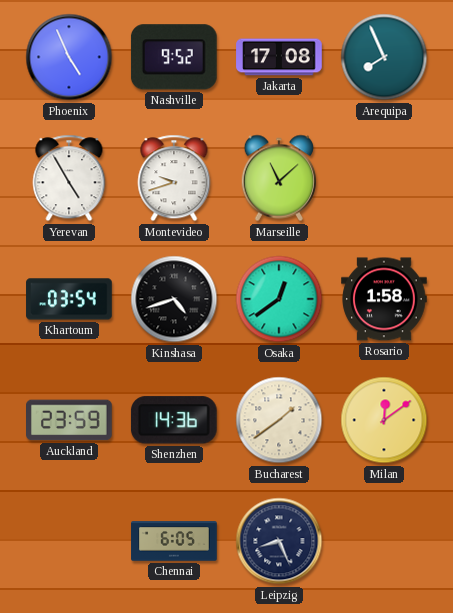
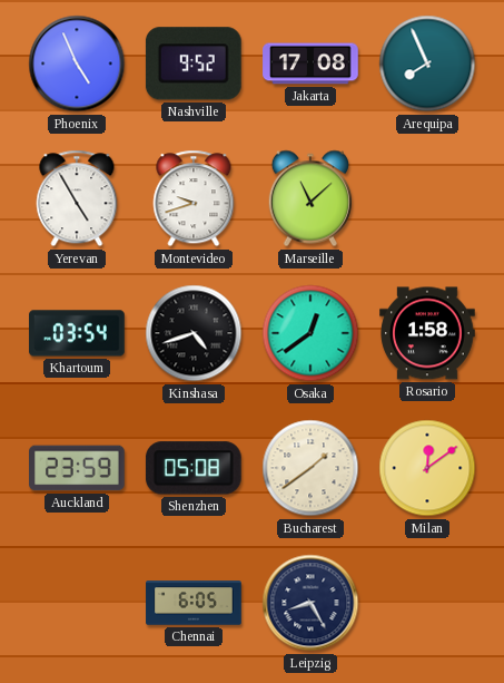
Shenzhen: 14:36 -> 05:08
Leipzig: 8:26 -> 8:25
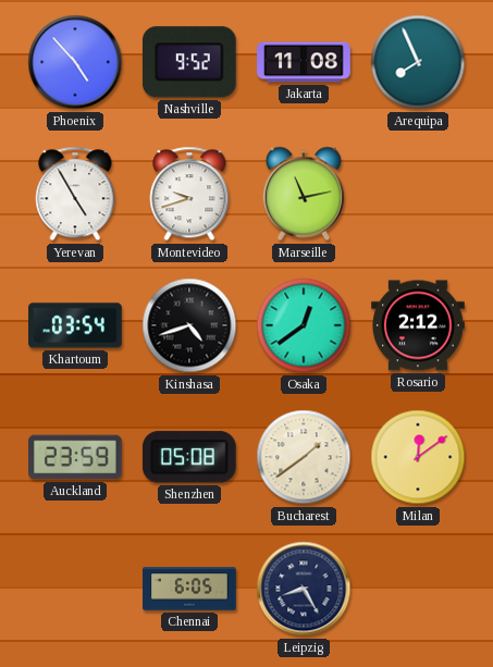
Phoenix: 4:56 -> 4:53
Jakarta: 17:08 -> 11:08
Marseille: 11:08 -> 11:13
Rosario: 1:58 -> 2:12
